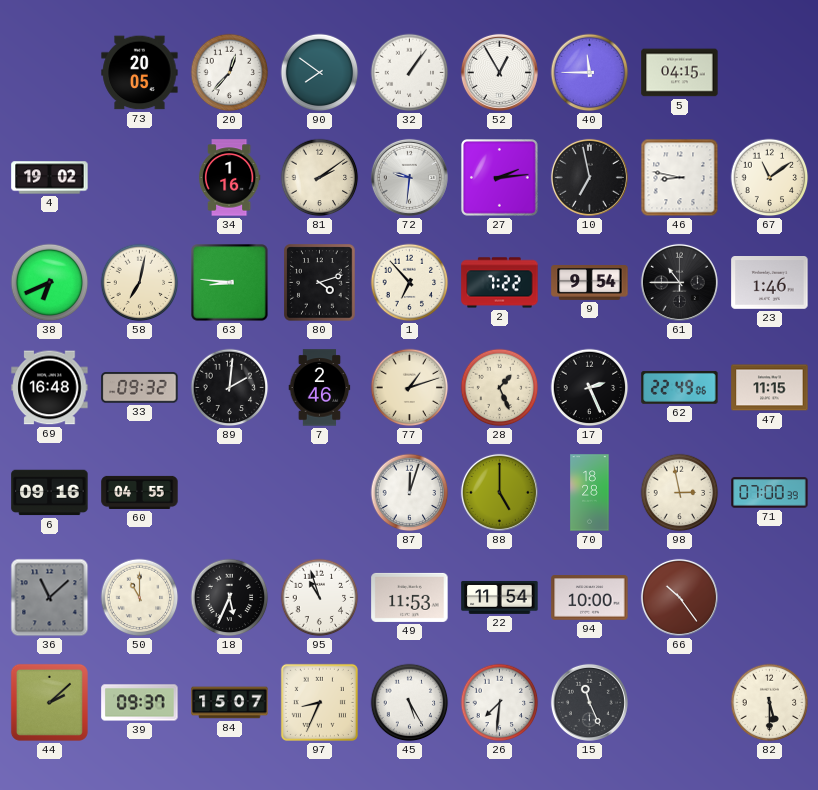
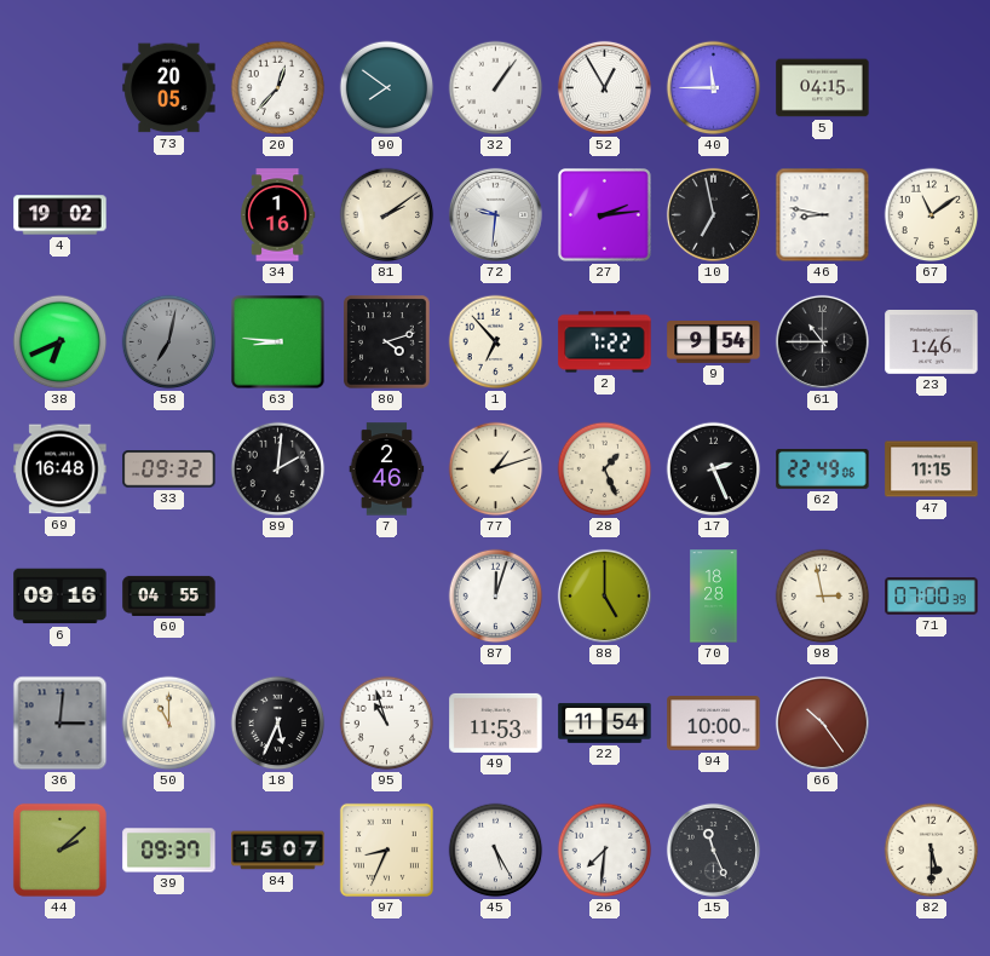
58 dial: cream -> grey
36: 11:08 -> 3:01
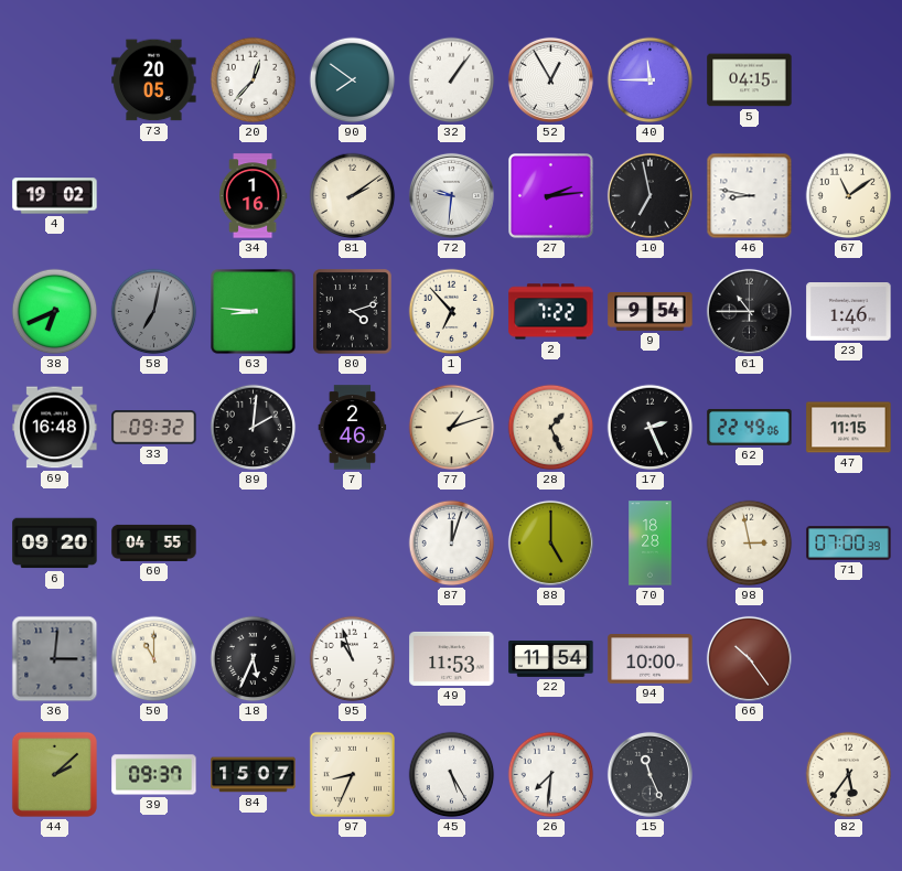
6: 09:16 -> 09:20
82: 5:30 -> 5:36
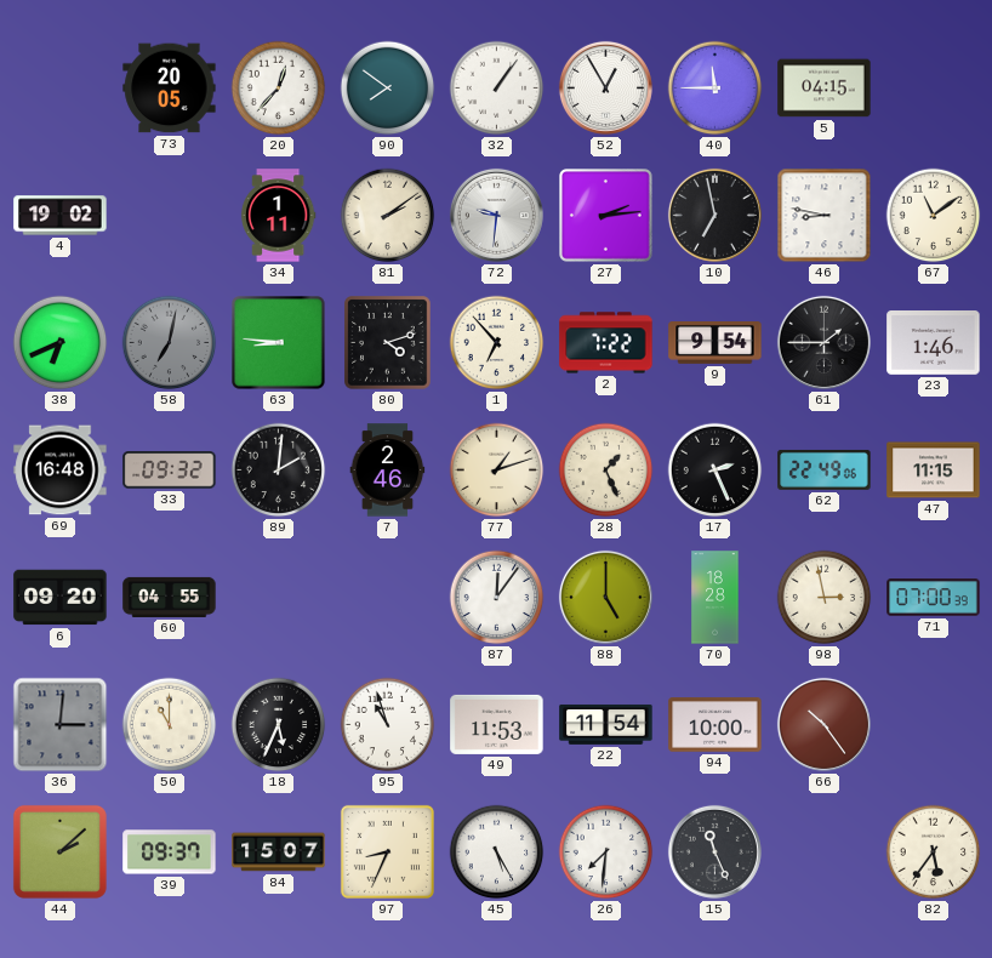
34: 1:16 -> 1:11
61: 10:45 -> 1:45
87: 12:03 -> 12:06
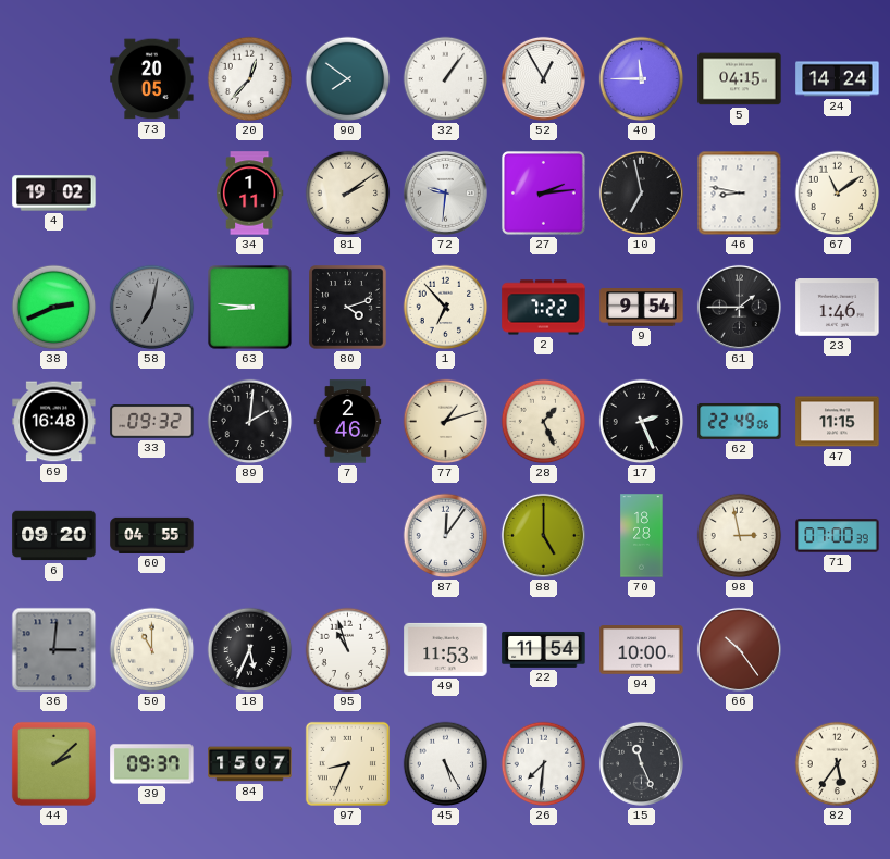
24: none -> 14:24
38: 6:41 -> 2:41
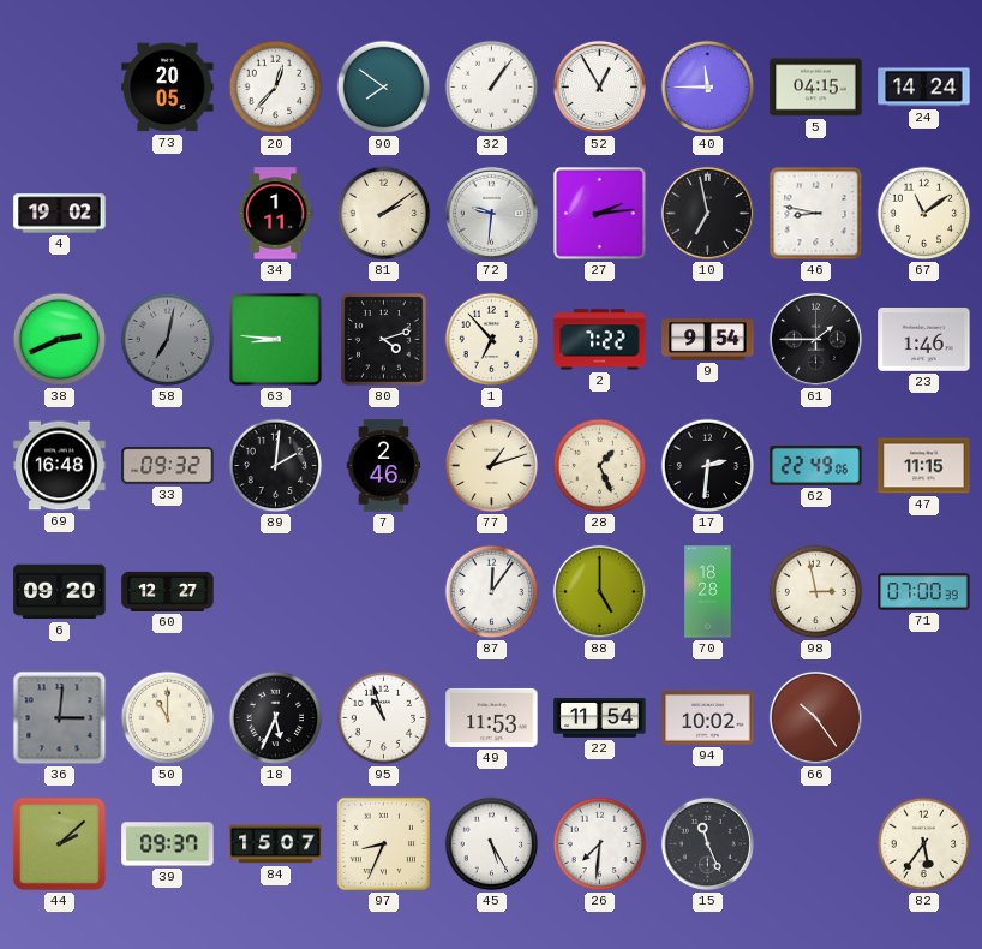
17: 2:26 -> 2:31
60: 04:55 -> 12:27
94: 10:00 -> 10:02
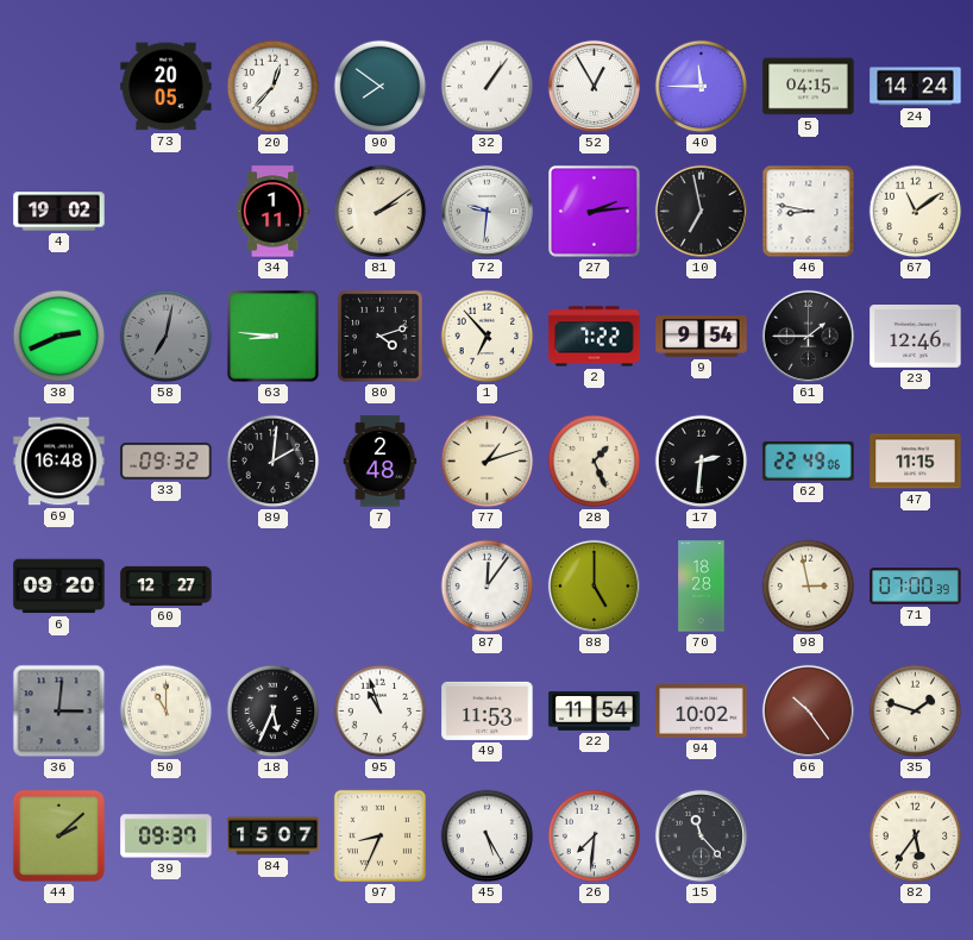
23: 1:46 -> 12:46
7: 2:46 -> 2:48
35: none -> 1:48
15: 11:26 -> 11:23
